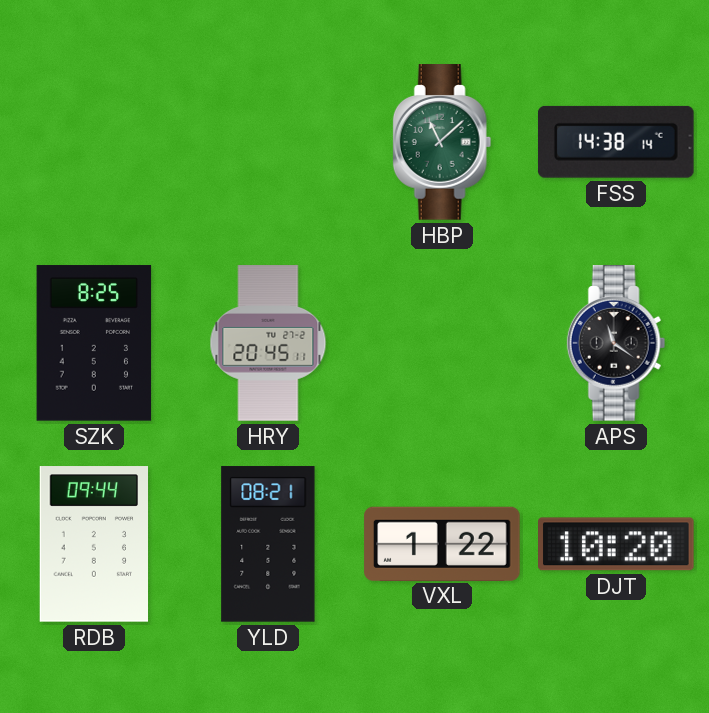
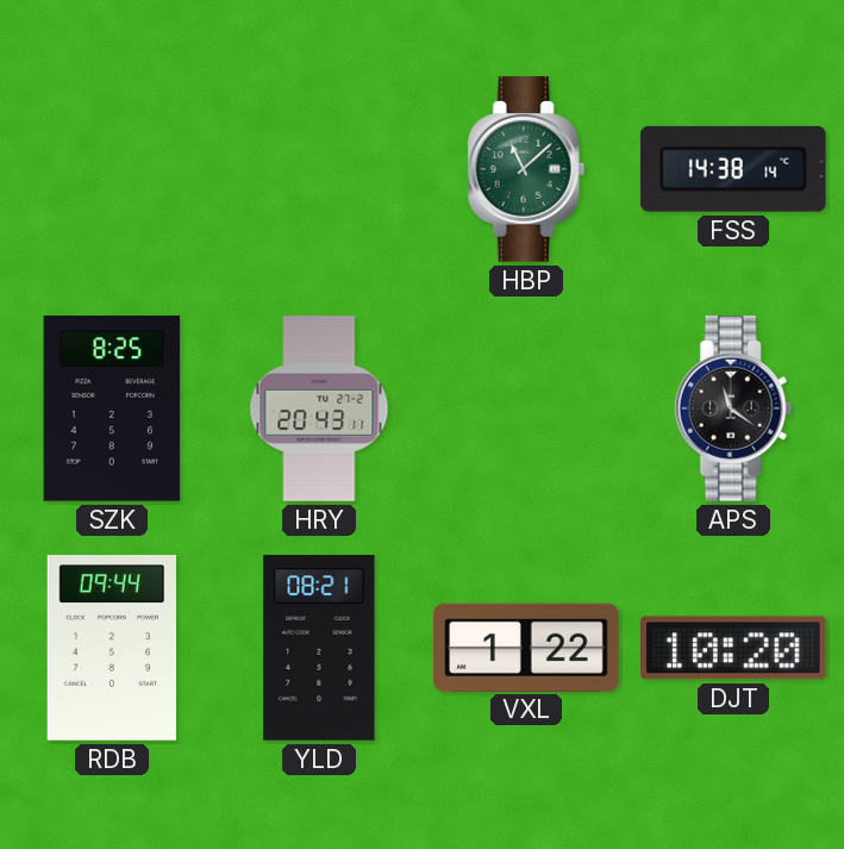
HRY: 20:45 -> 20:43
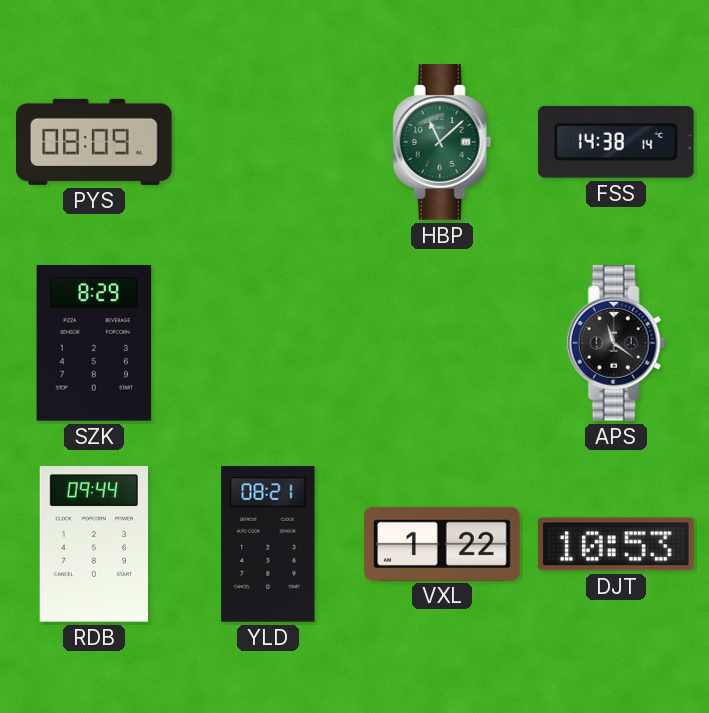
PYS: none -> 08:09
SZK: 8:25 -> 8:29
HRY: 20:43 -> none
DJT: 10:20 -> 10:53
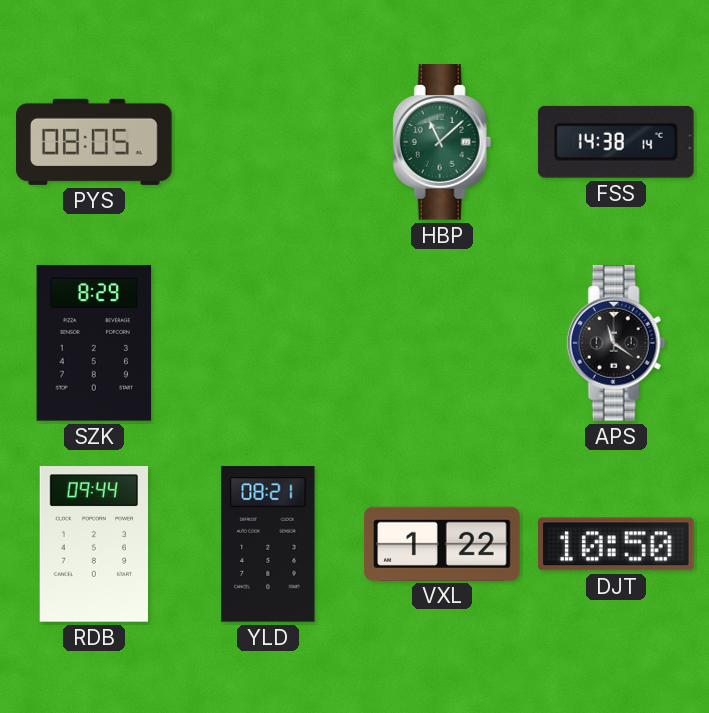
PYS: 08:09 -> 08:05
DJT: 10:53 -> 10:50
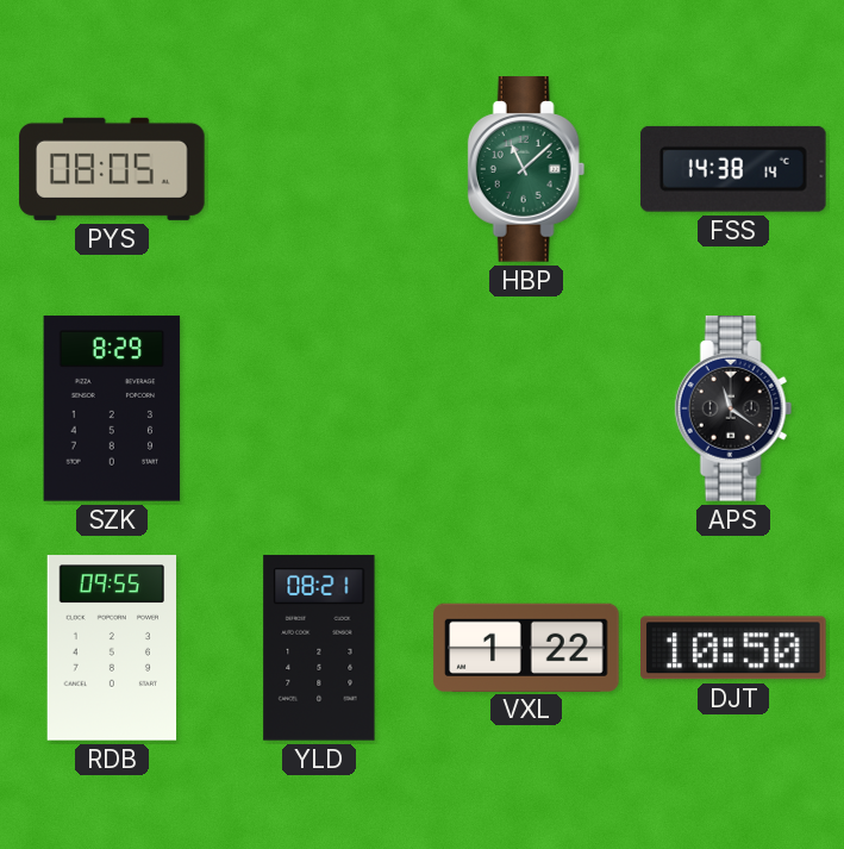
RDB: 09:44 -> 09:55
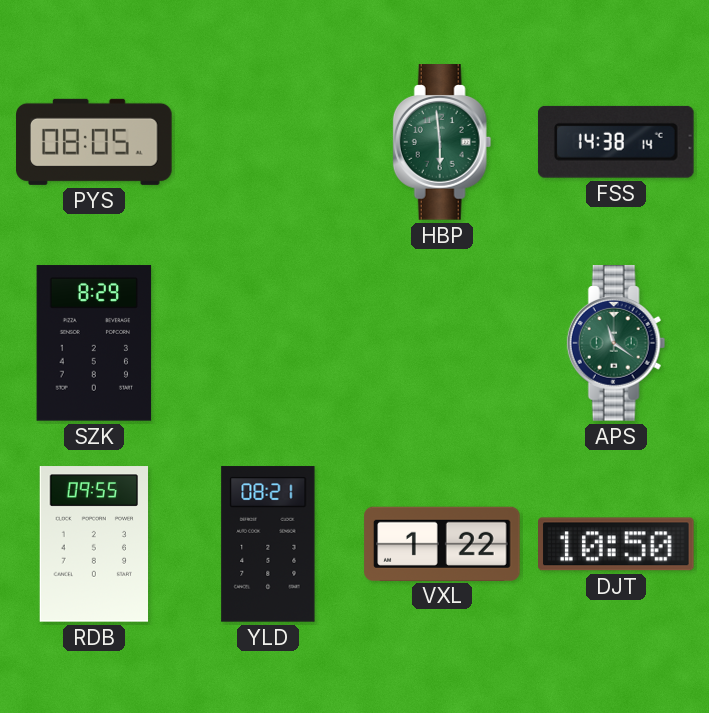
HBP: 11:08 -> 5:59
APS dial: black -> green
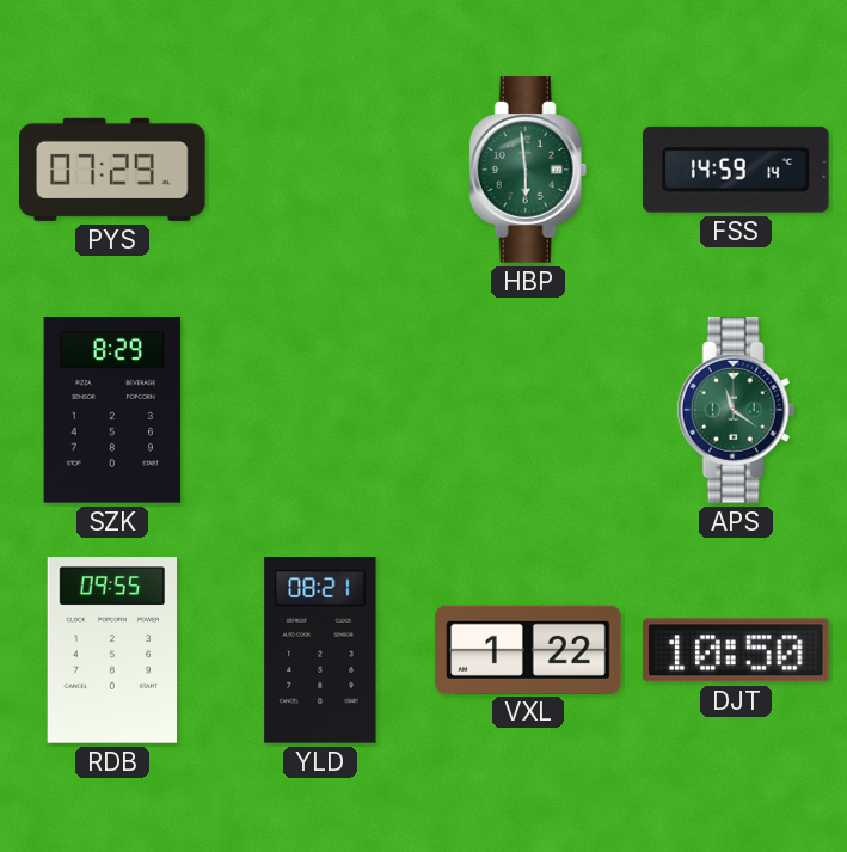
PYS: 08:05 -> 07:29
FSS: 14:38 -> 14:59
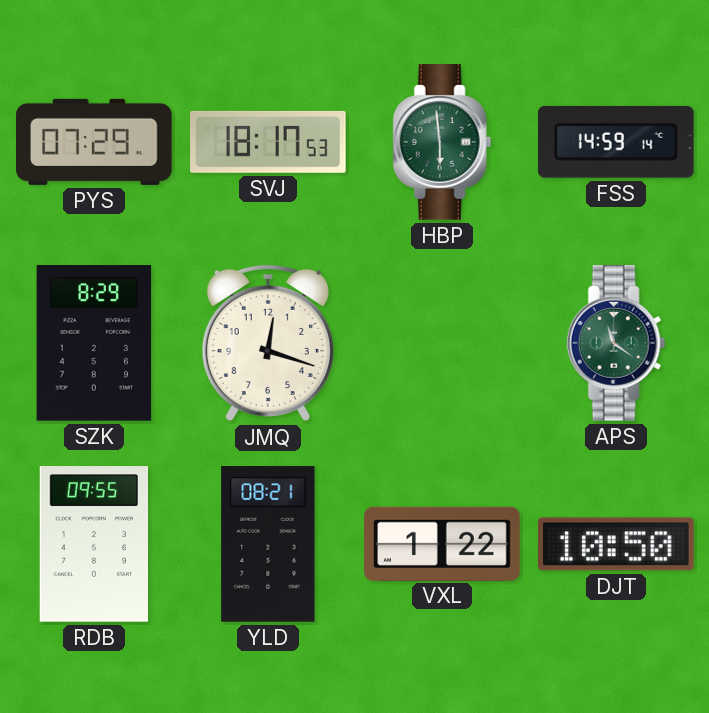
SVJ: none -> 18:17
JMQ: none -> 12:18
